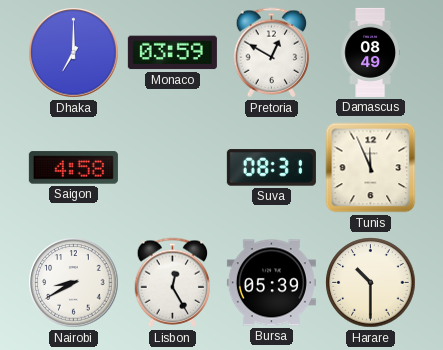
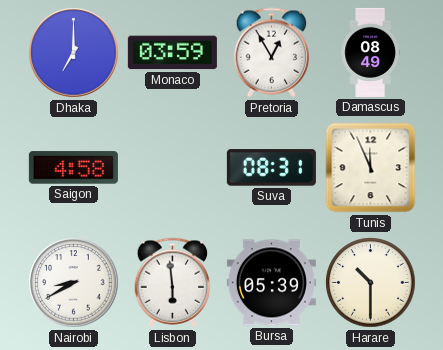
Pretoria: 12:50 -> 12:55
Lisbon: 12:25 -> 5:59
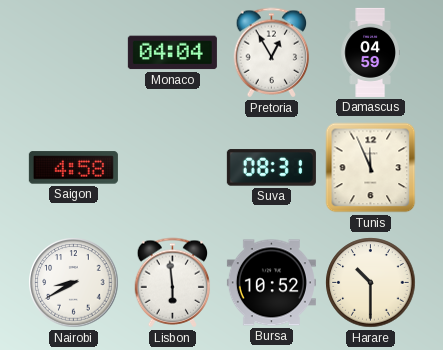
Dhaka: 7:00 -> none
Monaco: 03:59 -> 04:04
Damascus: 08:49 -> 04:59
Bursa: 05:39 -> 10:52
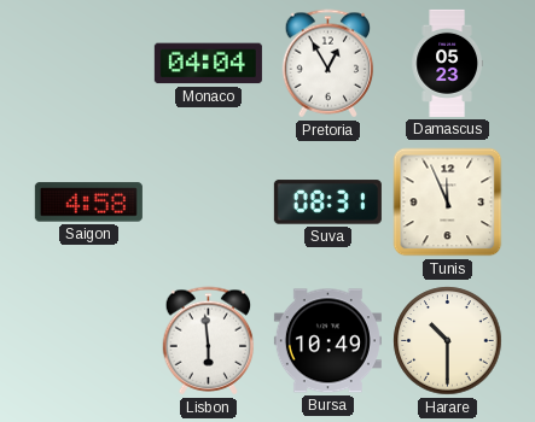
Damascus: 04:59 -> 05:23
Nairobi: 8:40 -> none
Bursa: 10:52 -> 10:49
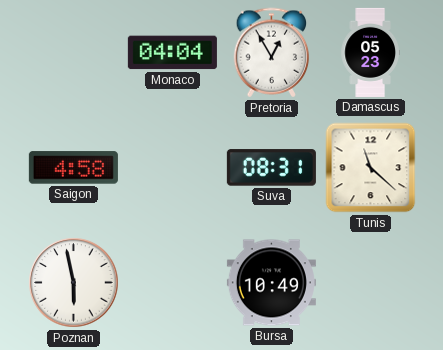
Tunis: 11:56 -> 11:22
Poznan: none -> 5:58
Lisbon: 5:59 -> none
Harare: 10:30 -> none
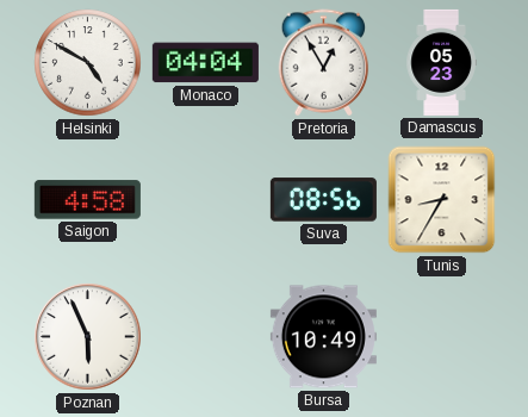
Helsinki: none -> 4:50
Suva: 08:31 -> 08:56
Tunis: 11:22 -> 8:35
Poznan: 5:58 -> 5:56
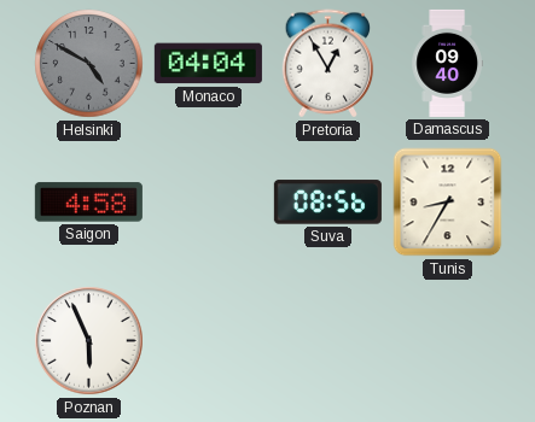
Helsinki dial: white -> grey
Damascus: 05:23 -> 09:40
Bursa: 10:49 -> none
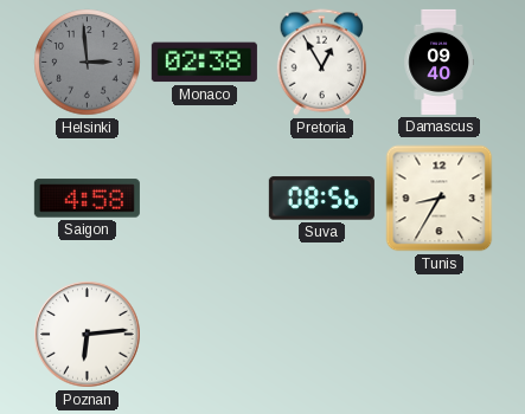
Helsinki: 4:50 -> 2:59
Monaco: 04:04 -> 02:38
Poznan: 5:56 -> 6:14
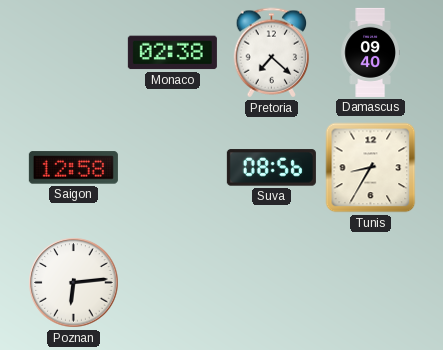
Helsinki: 2:59 -> none
Pretoria: 12:55 -> 7:22
Saigon: 4:58 -> 12:58
